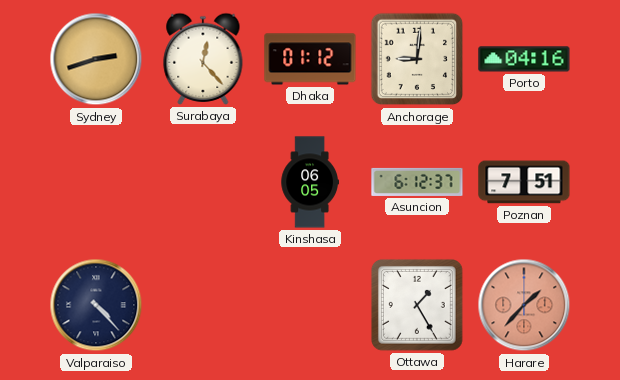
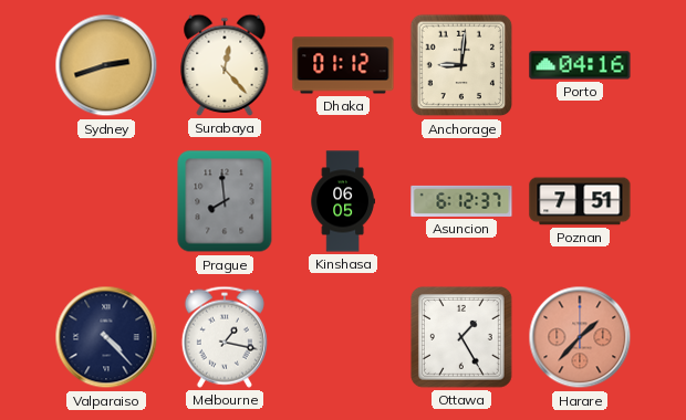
Prague: none -> 7:59
Melbourne: none -> 1:17
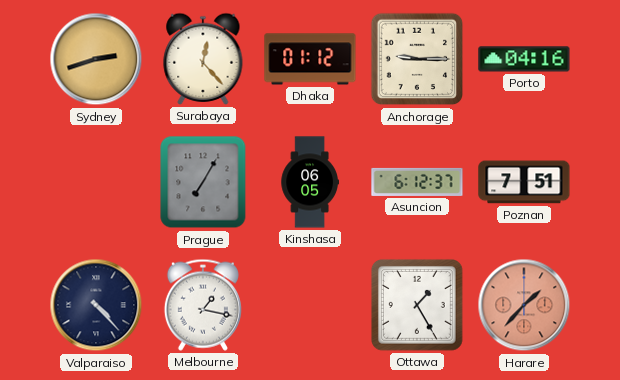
Anchorage: 9:01 -> 9:15
Prague: 7:59 -> 7:05
